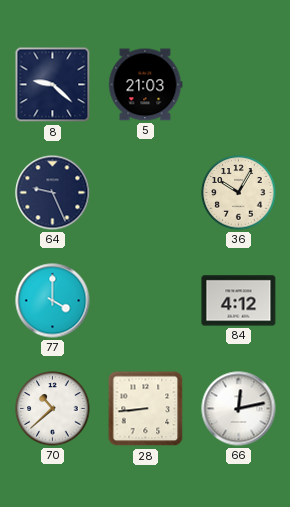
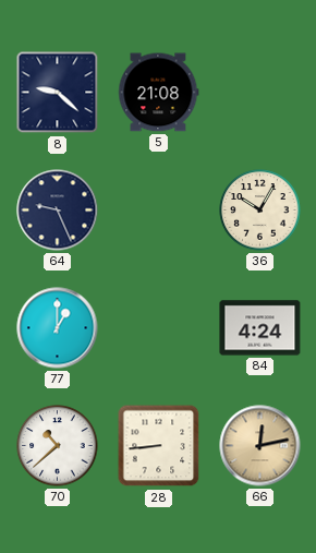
5: 21:03 -> 21:08
77: 4:00 -> 1:00
84: 4:12 -> 4:24
66 dial: white -> champagne
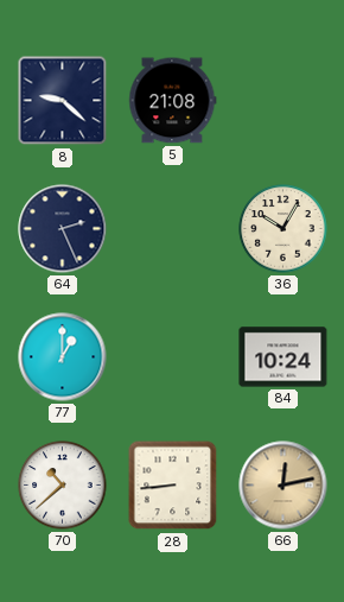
64: 9:26 -> 2:26
84: 4:24 -> 10:24
